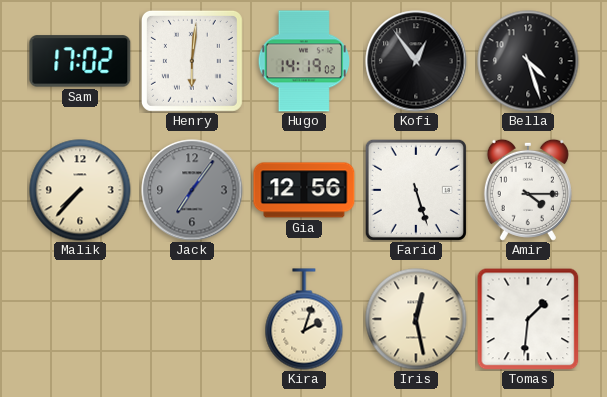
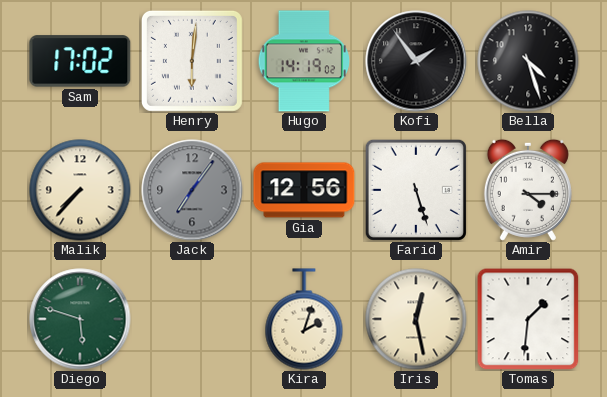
Kofi: 12:54 -> 1:54
Diego: none -> 5:48
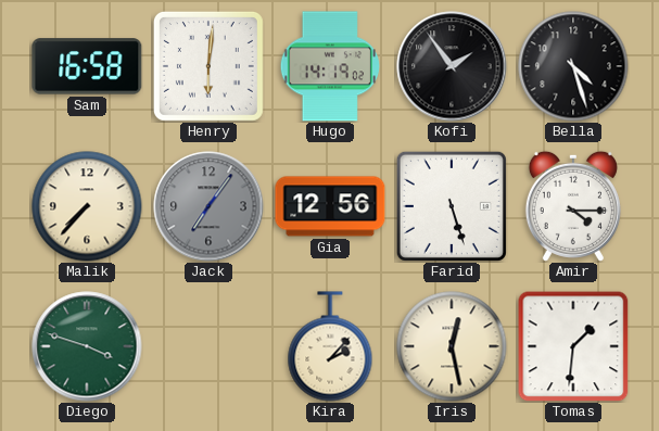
Sam: 17:02 -> 16:58
Diego: 5:48 -> 3:48
Kira: 2:03 -> 2:07
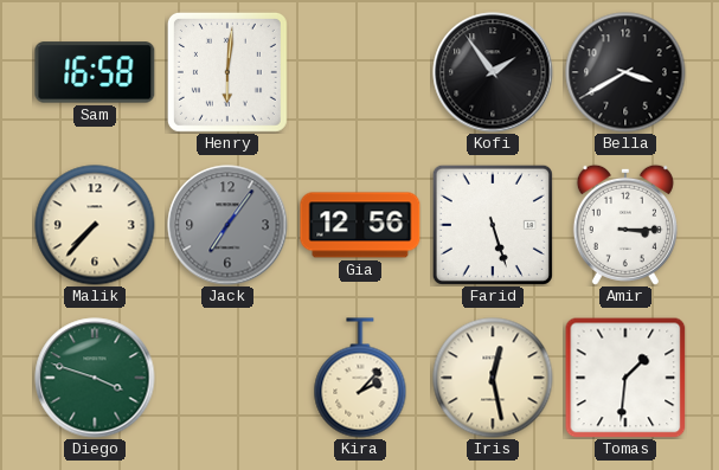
Hugo: 14:19 -> none
Bella: 4:27 -> 3:40
Amir: 4:15 -> 3:15
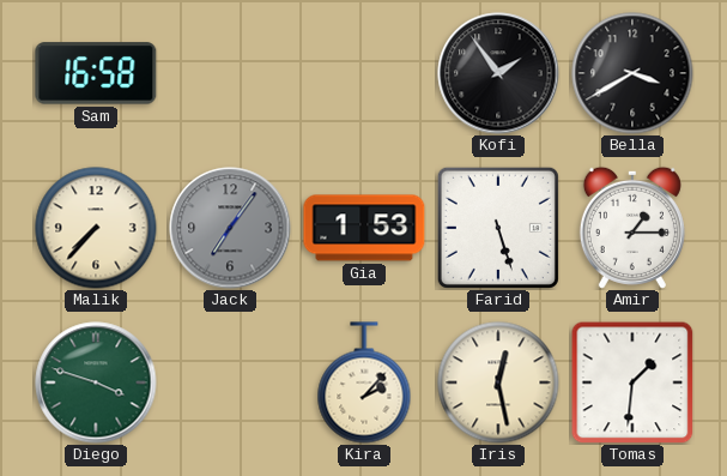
Henry: 6:01 -> none
Gia: 12:56 -> 1:53
Amir: 3:15 -> 1:15
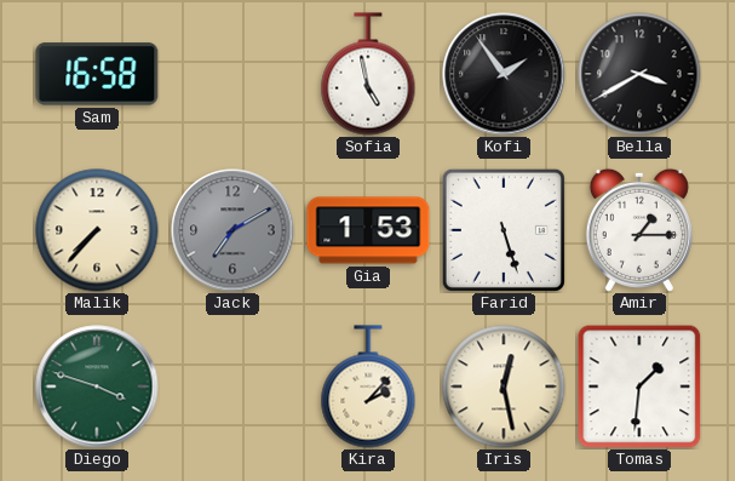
Sofia: none -> 4:58
Jack: 7:06 -> 7:10
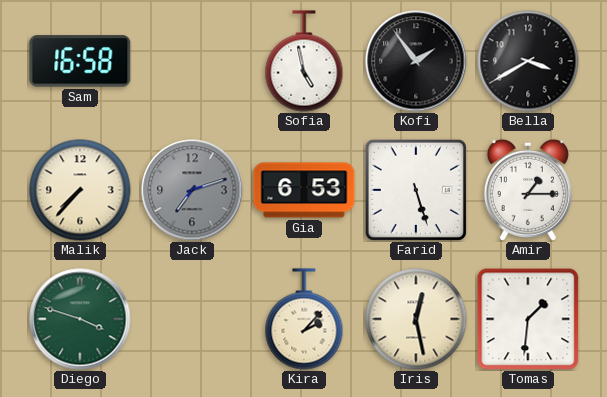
Jack: 7:10 -> 7:12
Gia: 1:53 -> 6:53
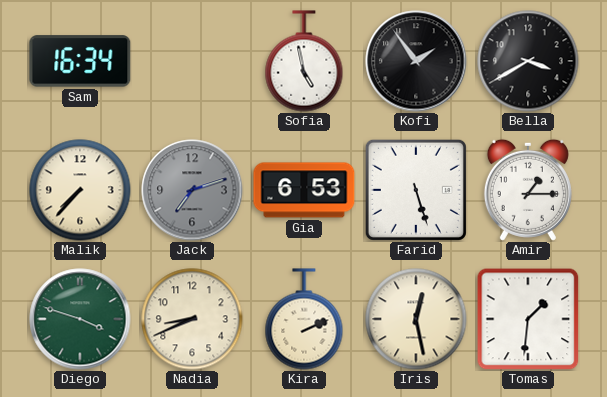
Sam: 16:58 -> 16:34
Nadia: none -> 8:41
Kira: 2:07 -> 2:11
